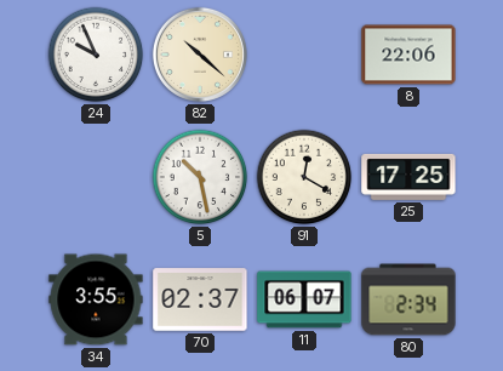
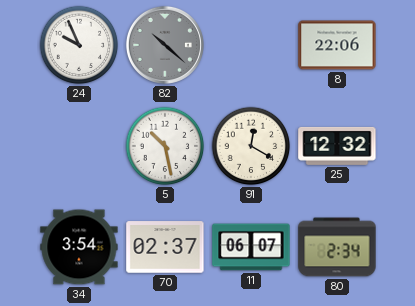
82 dial: cream -> grey
25: 17:25 -> 12:32
34: 3:55 -> 3:54
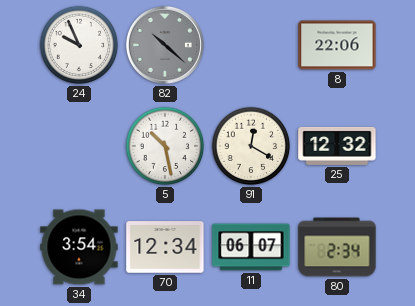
70: 02:37 -> 12:34
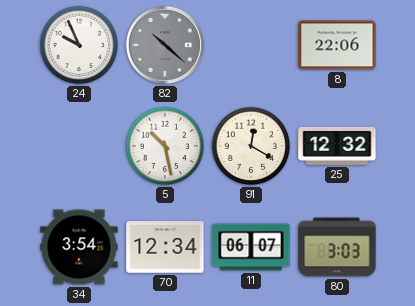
80: 2:34 -> 3:03
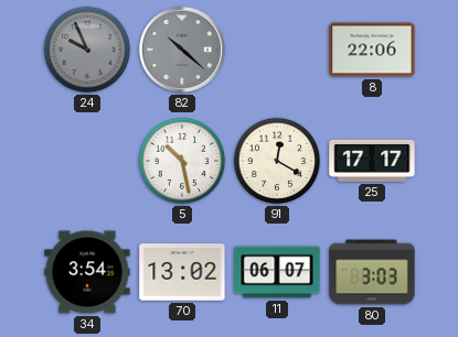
24 dial: white -> grey
25: 12:32 -> 17:17
70: 12:34 -> 13:02
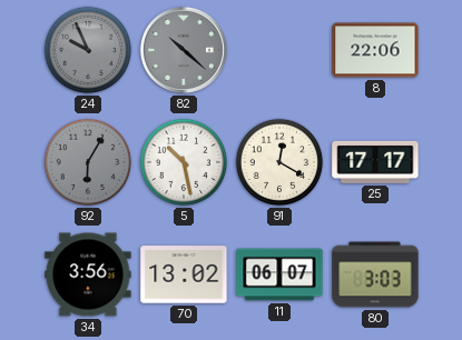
92: none -> 6:05
34: 3:54 -> 3:56
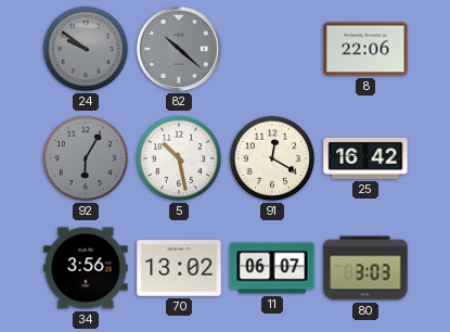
24: 9:56 -> 9:51
25: 17:17 -> 16:42
